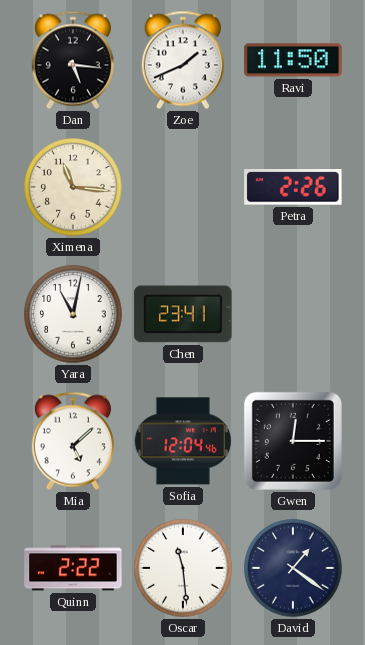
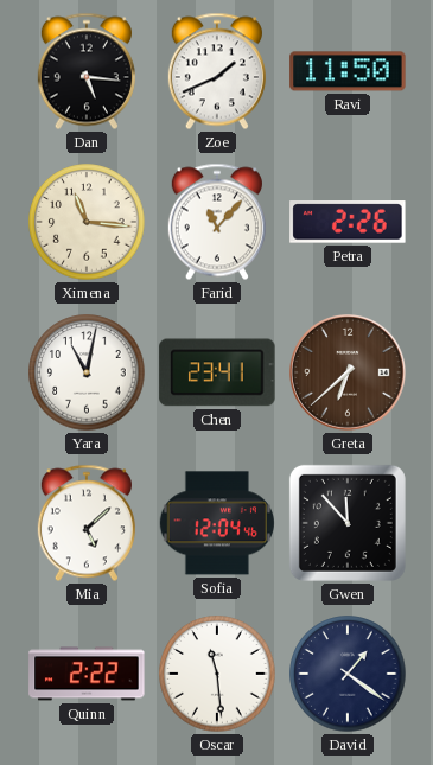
Farid: none -> 11:07
Greta: none -> 6:38
Gwen: 12:15 -> 11:53
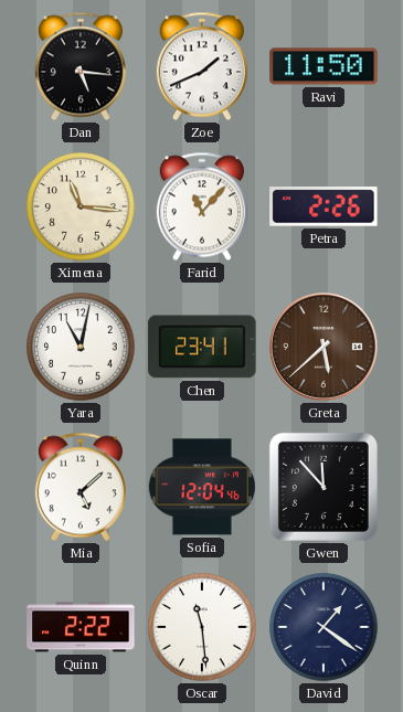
Greta: 6:38 -> 5:38
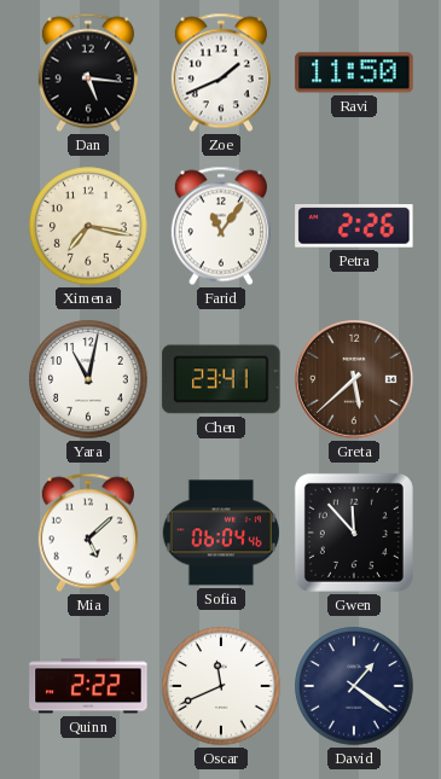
Ximena: 11:16 -> 7:17
Farid: 11:07 -> 11:06
Sofia: 12:04 -> 06:04
Oscar: 11:29 -> 11:41
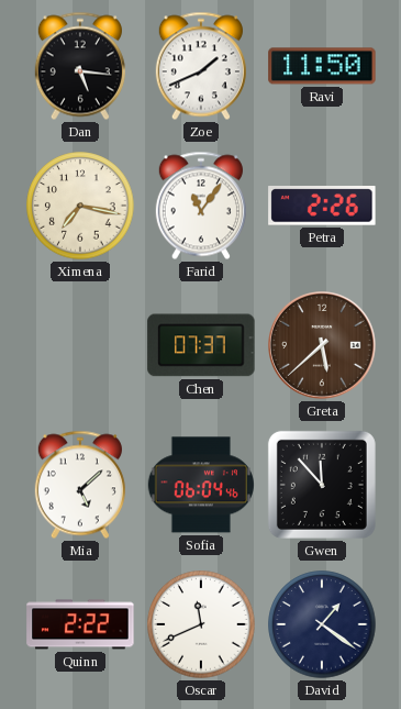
Yara: 11:02 -> none
Chen: 23:41 -> 07:37
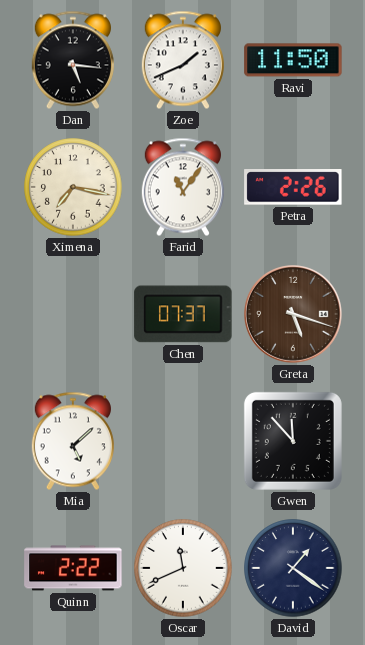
Greta: 5:38 -> 5:18
Sofia: 06:04 -> none
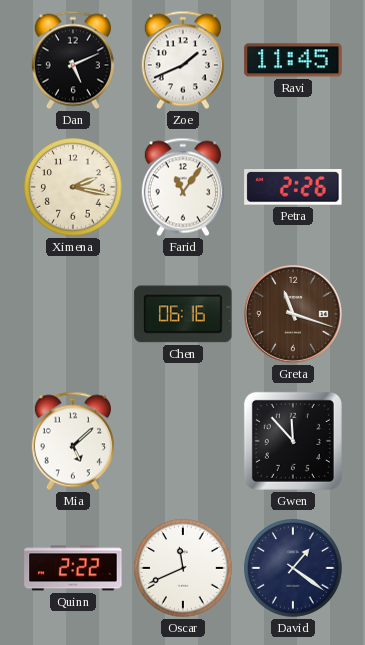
Dan: 5:16 -> 5:11
Ravi: 11:50 -> 11:45
Ximena: 7:17 -> 2:17
Chen: 07:37 -> 06:16
Greta: 5:18 -> 11:18
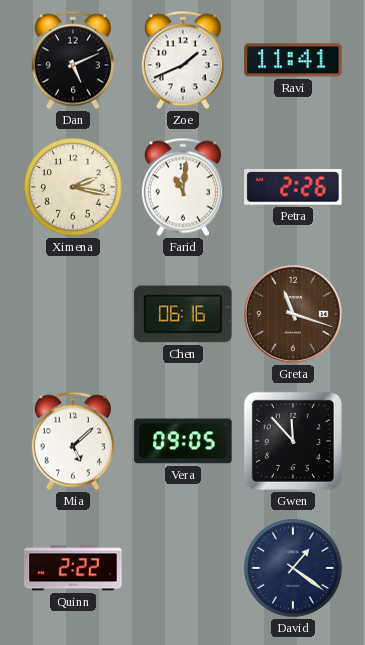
Ravi: 11:45 -> 11:41
Farid: 11:06 -> 11:01
Vera: none -> 09:05
Oscar: 11:41 -> none
